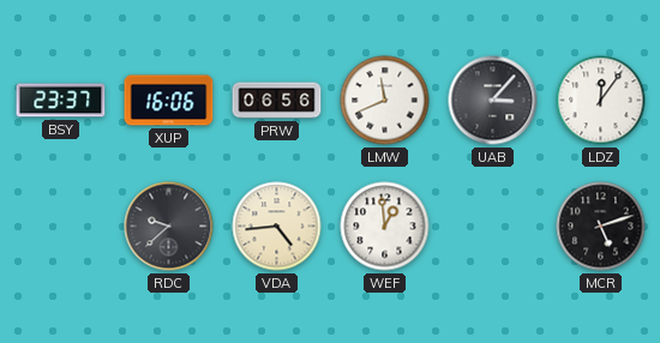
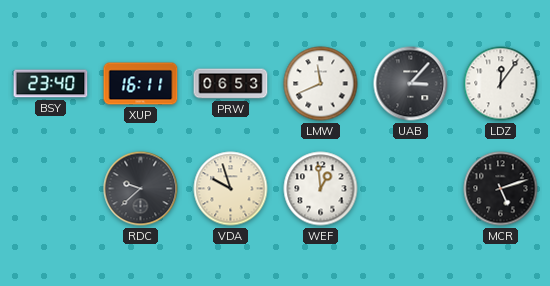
BSY: 23:37 -> 23:40
XUP: 16:06 -> 16:11
PRW: 06:56 -> 06:53
VDA: 4:44 -> 9:57
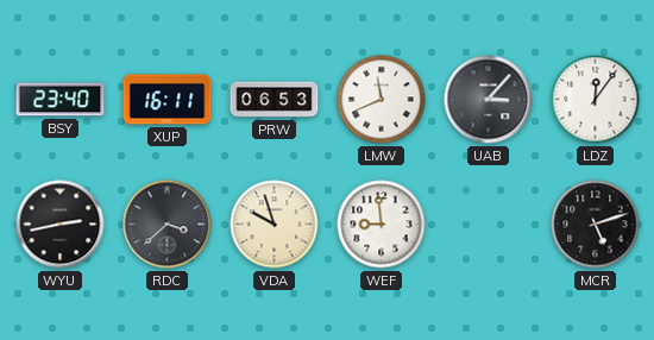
WYU: none -> 2:43
RDC: 9:38 -> 3:38
WEF: 12:59 -> 8:59
